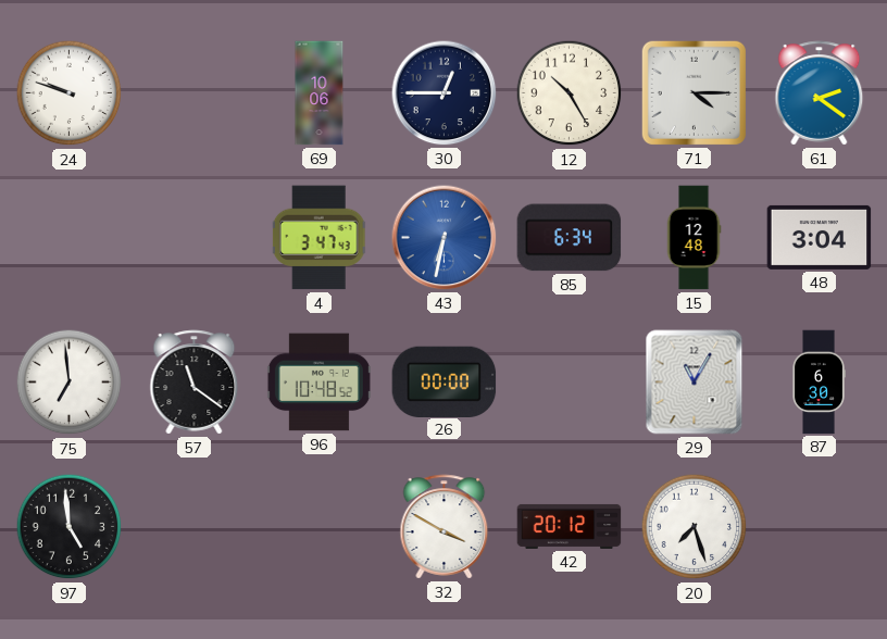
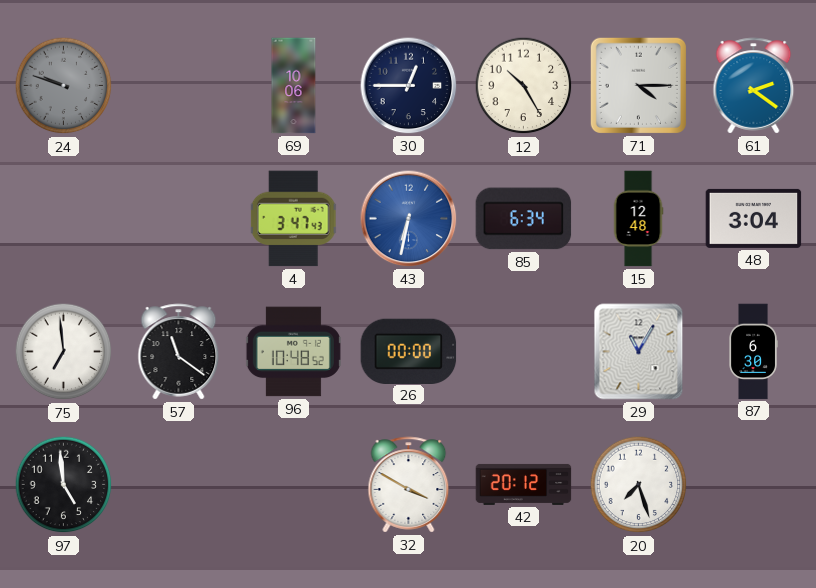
24 dial: white -> grey
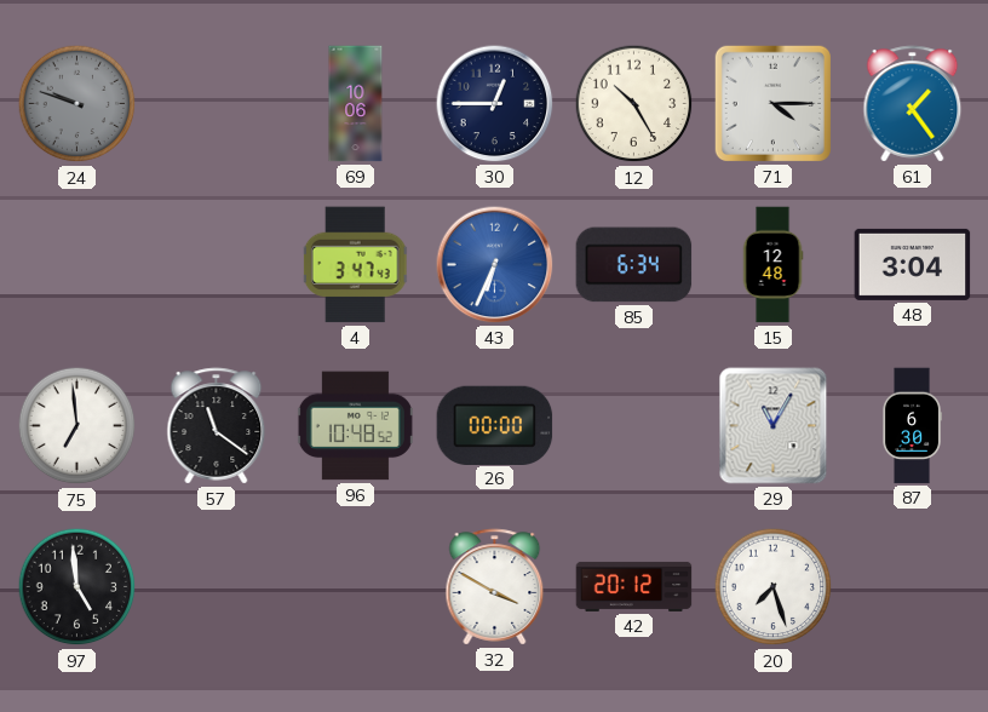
61: 2:21 -> 1:24
43: 6:32 -> 6:34
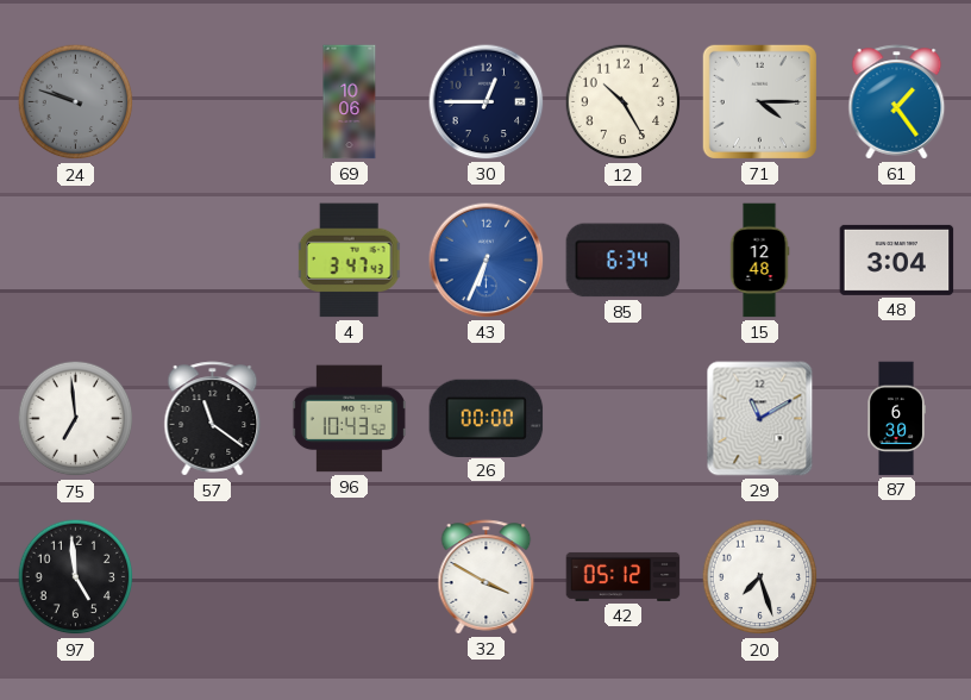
96: 10:48 -> 10:43
29: 11:05 -> 11:10
42: 20:12 -> 05:12
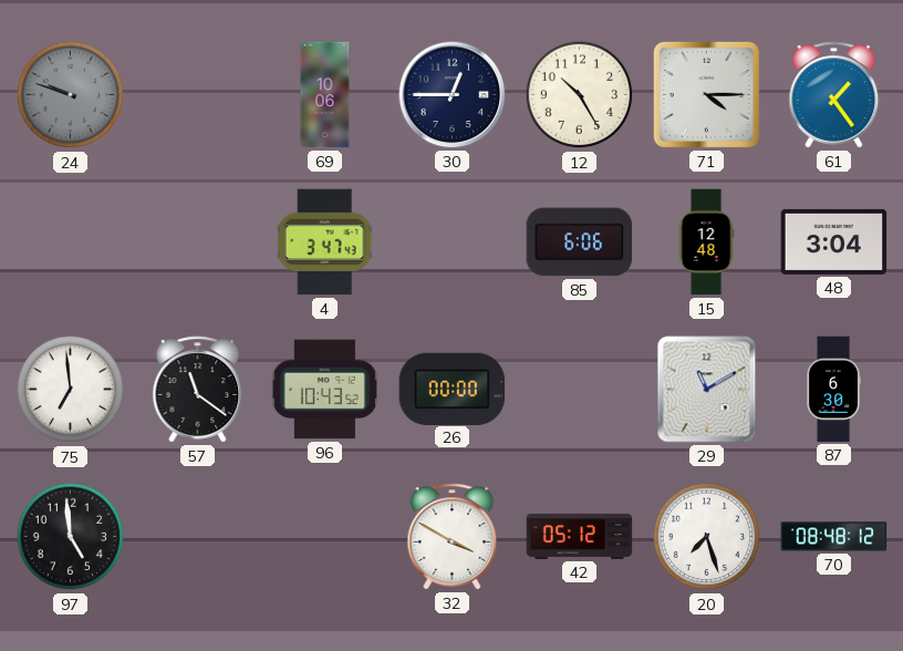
43: 6:34 -> none
85: 6:34 -> 6:06
70: none -> 08:48
